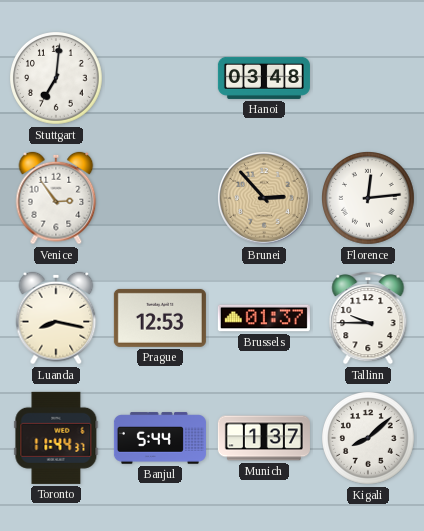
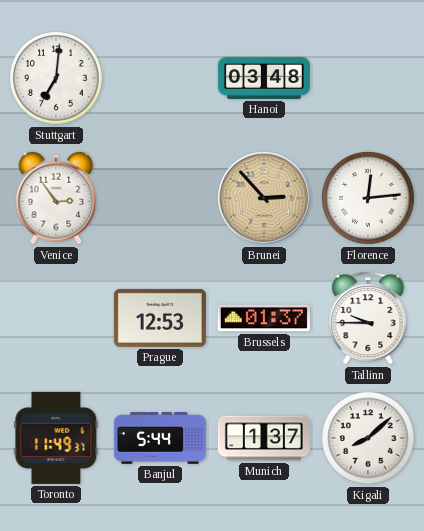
Luanda: 8:17 -> none
Toronto: 11:44 -> 11:49
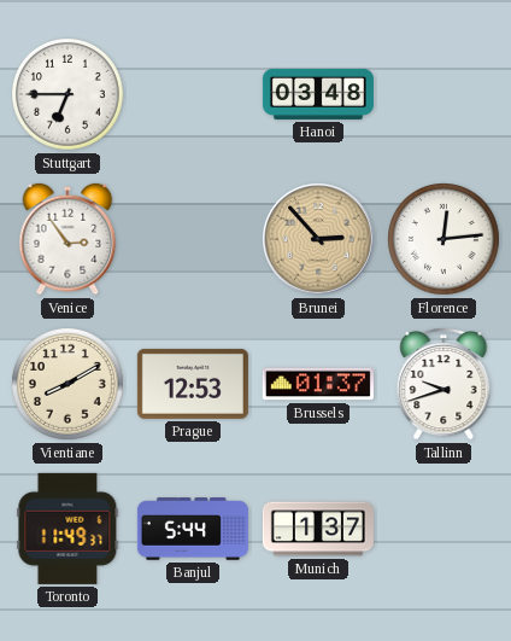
Stuttgart: 7:01 -> 6:45
Vientiane: none -> 8:10
Tallinn: 9:45 -> 9:42
Kigali: 8:08 -> none
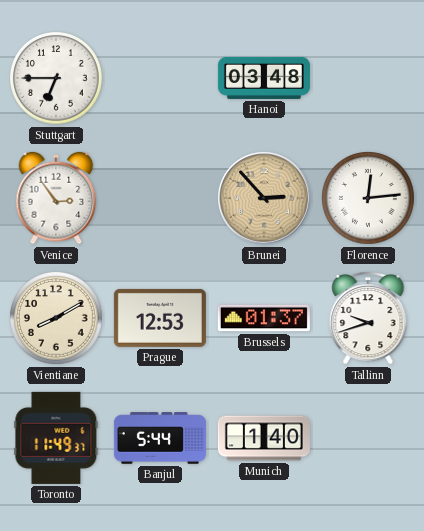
Munich: 1:37 -> 1:40
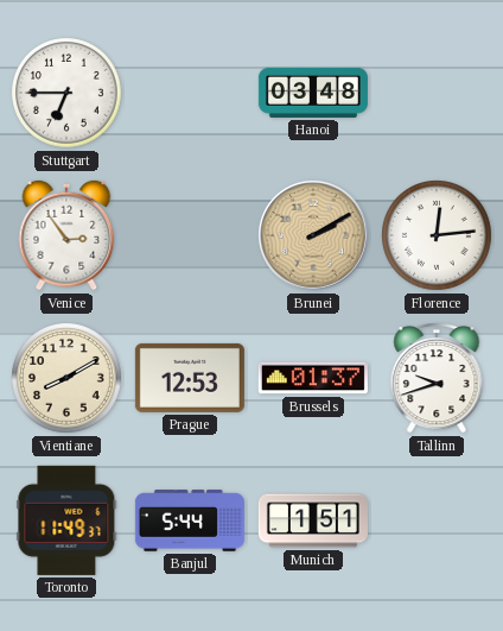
Brunei: 2:53 -> 2:10
Munich: 1:40 -> 1:51
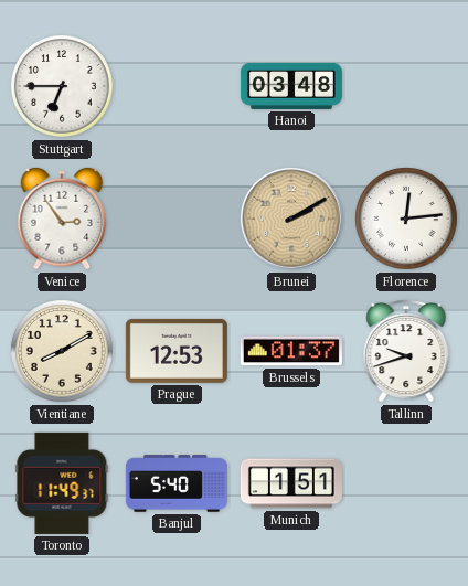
Banjul: 5:44 -> 5:40
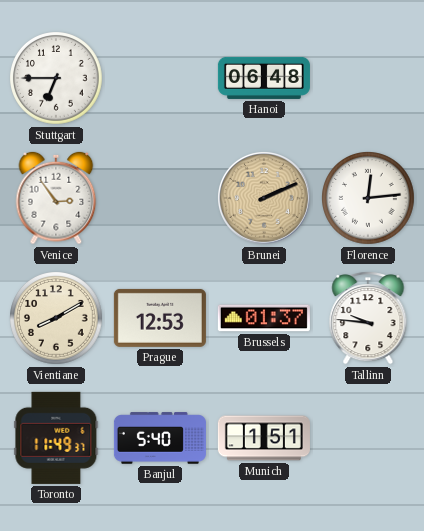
Hanoi: 03:48 -> 06:48
Brunei: 2:10 -> 2:11
Tallinn: 9:42 -> 9:46
